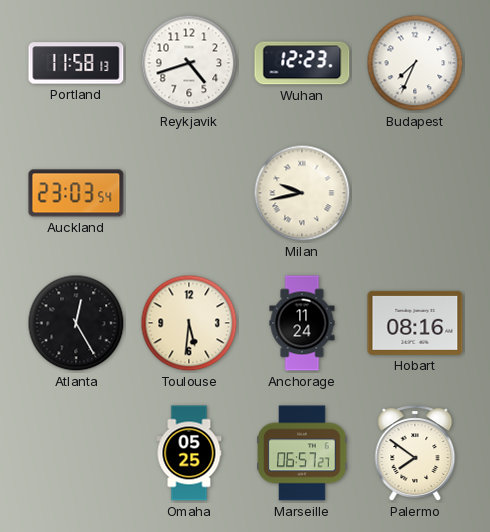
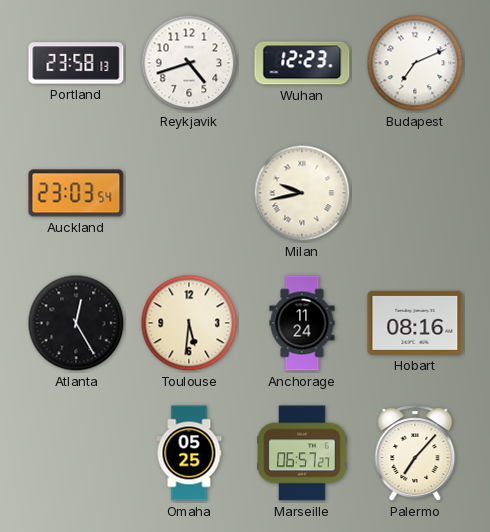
Portland: 11:58 -> 23:58
Budapest: 7:34 -> 7:11
Palermo: 7:51 -> 7:07
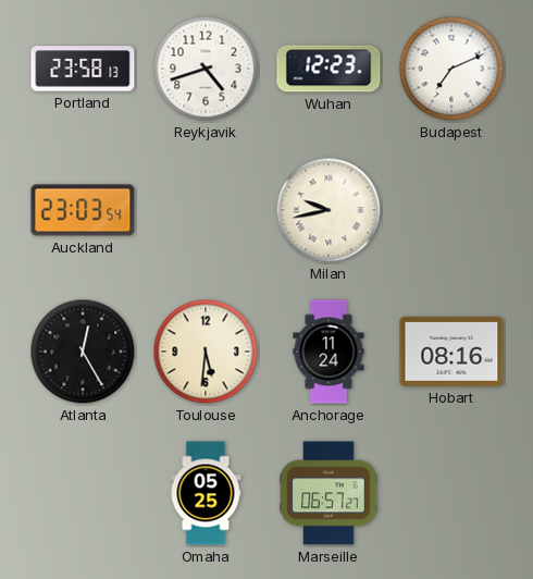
Palermo: 7:07 -> none
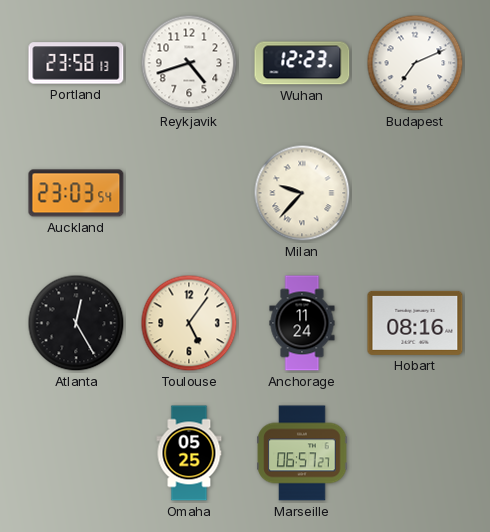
Milan: 9:43 -> 9:37
Toulouse: 5:31 -> 5:06
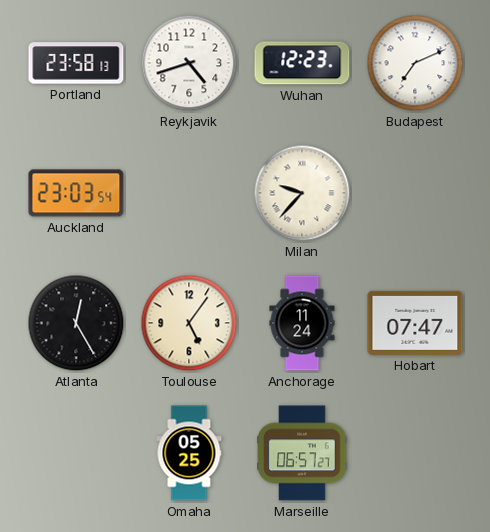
Hobart: 08:16 -> 07:47
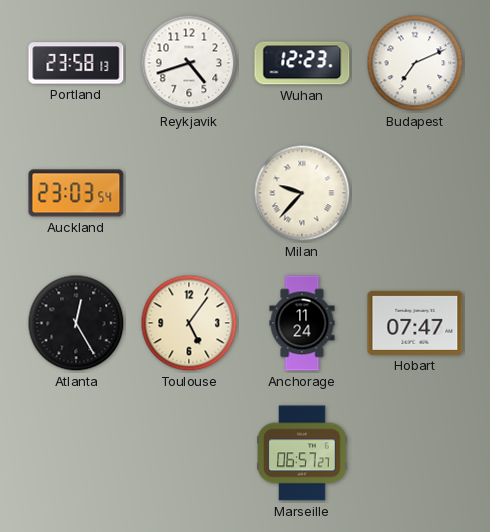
Omaha: 05:25 -> none
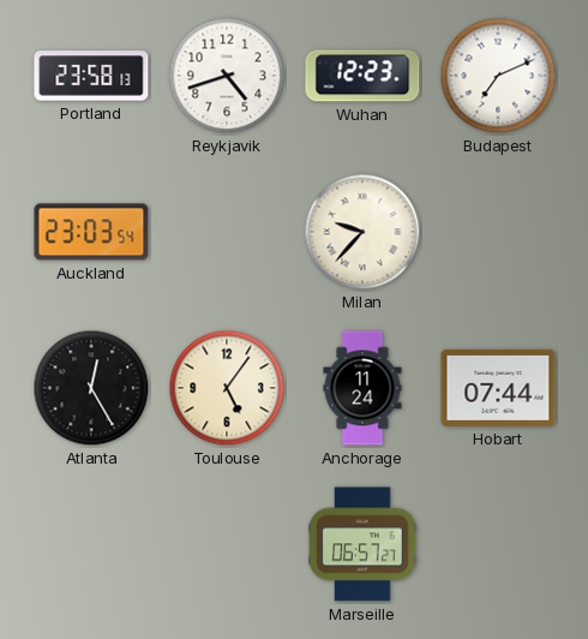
Hobart: 07:47 -> 07:44
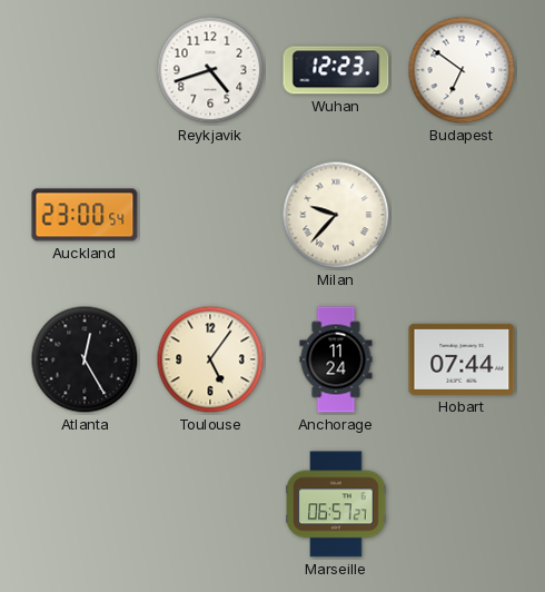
Portland: 23:58 -> none
Budapest: 7:11 -> 6:51
Auckland: 23:03 -> 23:00
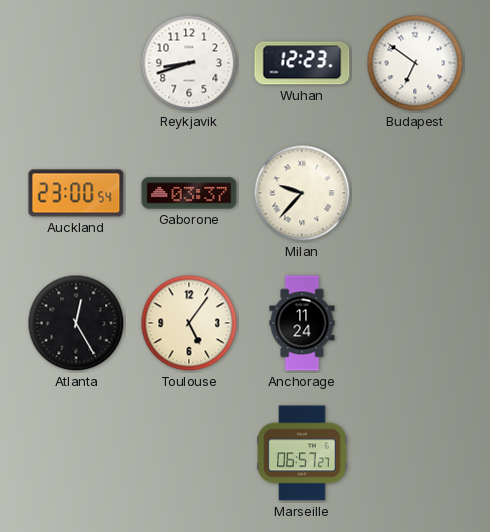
Reykjavik: 4:42 -> 8:42
Gaborone: none -> 03:37
Hobart: 07:44 -> none
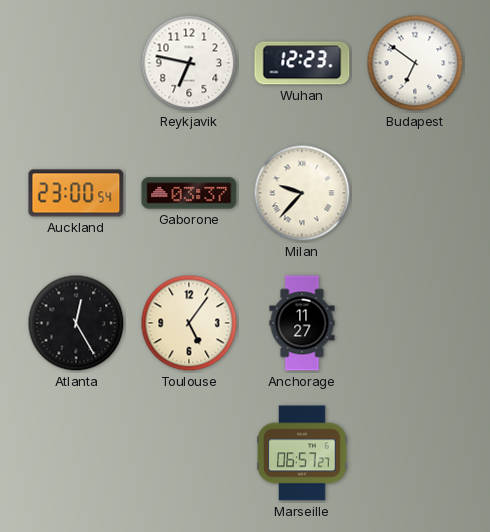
Reykjavik: 8:42 -> 6:47
Anchorage: 11:24 -> 11:27
